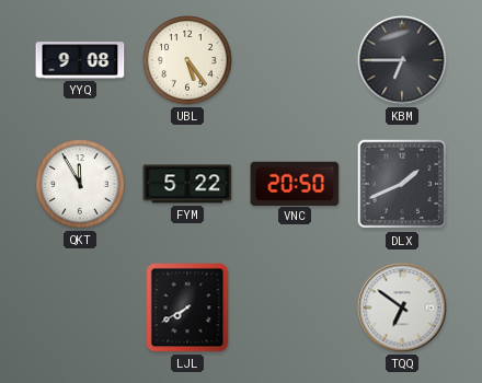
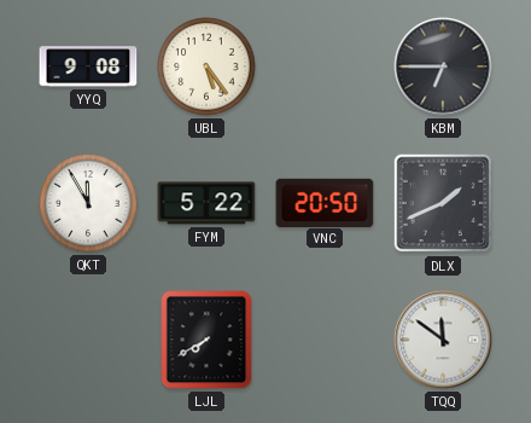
TQQ: 6:51 -> 11:51
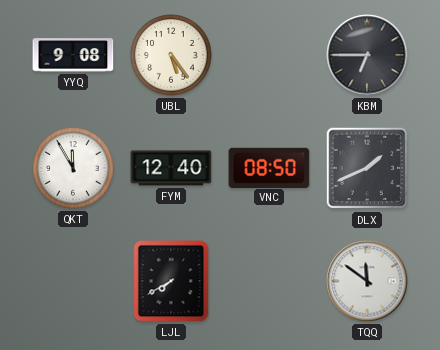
FYM: 5:22 -> 12:40
VNC: 20:50 -> 08:50
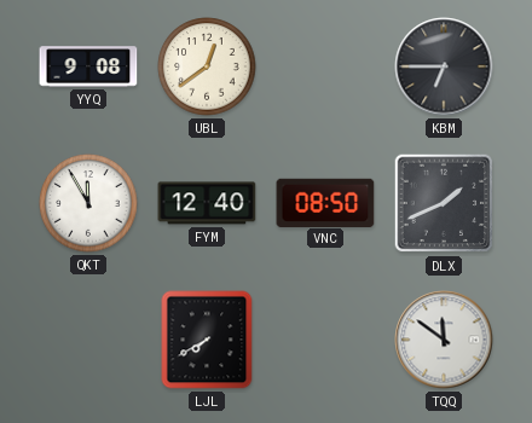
UBL: 5:24 -> 12:39
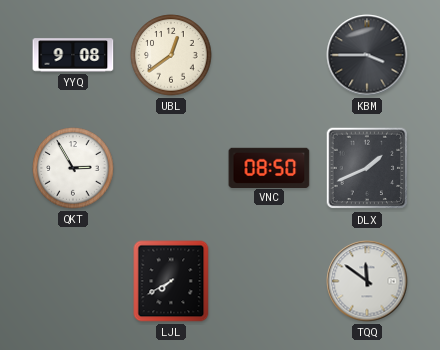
KBM: 6:45 -> 3:45
QKT: 11:55 -> 2:55
FYM: 12:40 -> none
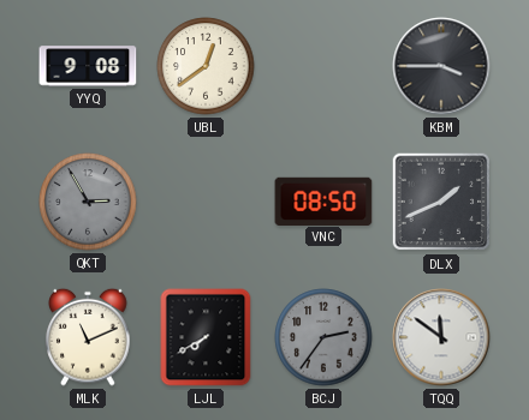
QKT dial: white -> grey
MLK: none -> 11:11
BCJ: none -> 2:36
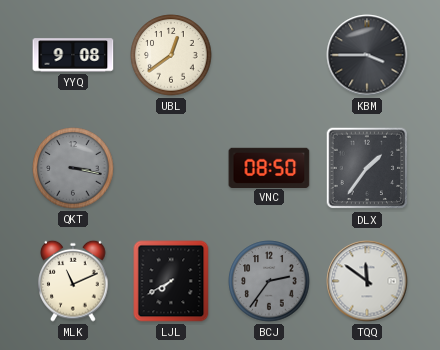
QKT: 2:55 -> 3:17
DLX: 1:41 -> 1:36
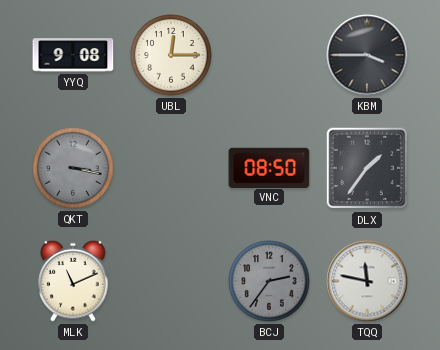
UBL: 12:39 -> 12:15
LJL: 7:40 -> none
TQQ: 11:51 -> 11:47
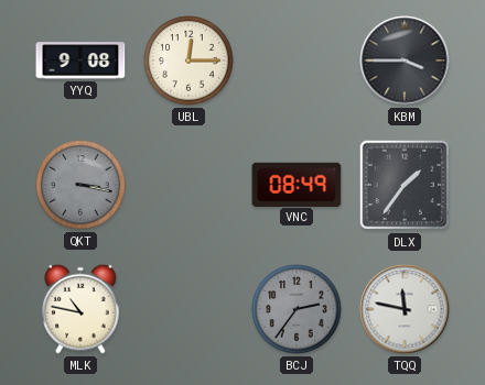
VNC: 08:50 -> 08:49
MLK: 11:11 -> 10:47
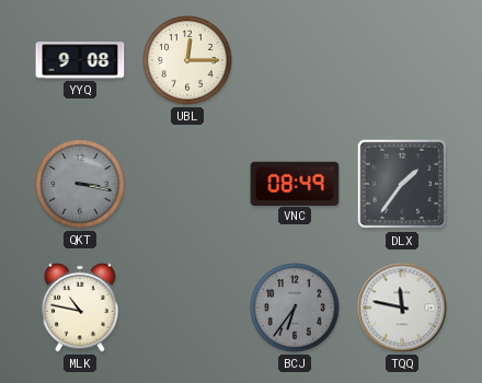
KBM: 3:45 -> none
BCJ: 2:36 -> 6:36
